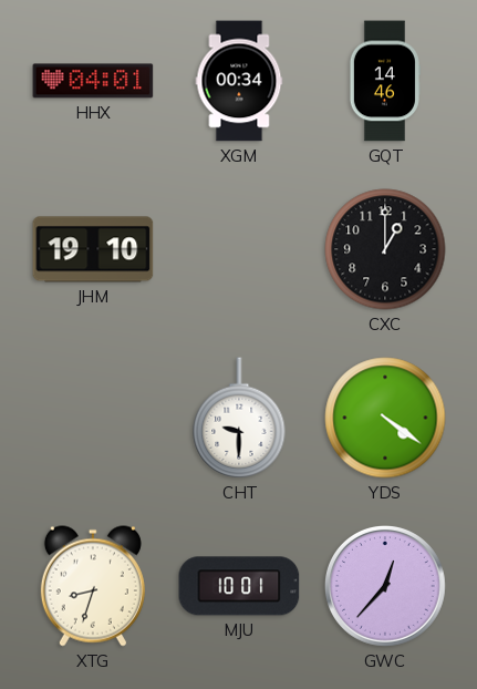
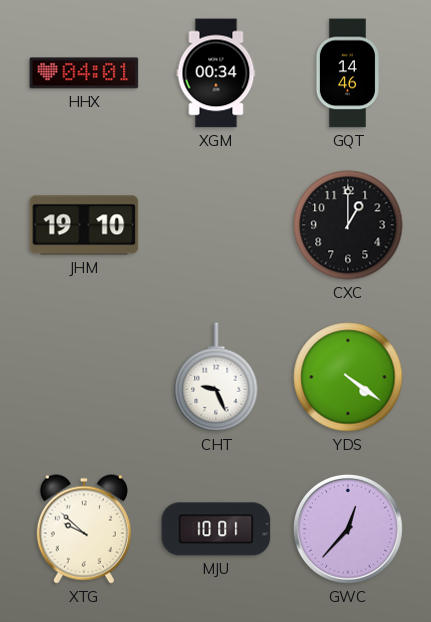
CHT: 9:30 -> 9:26
XTG: 8:33 -> 9:52
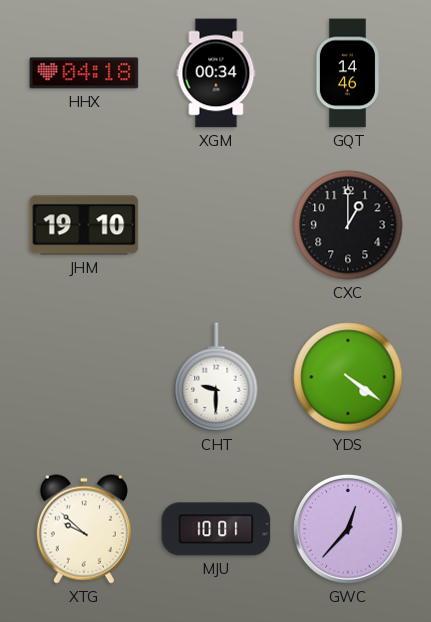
HHX: 04:01 -> 04:18
CHT: 9:26 -> 9:30
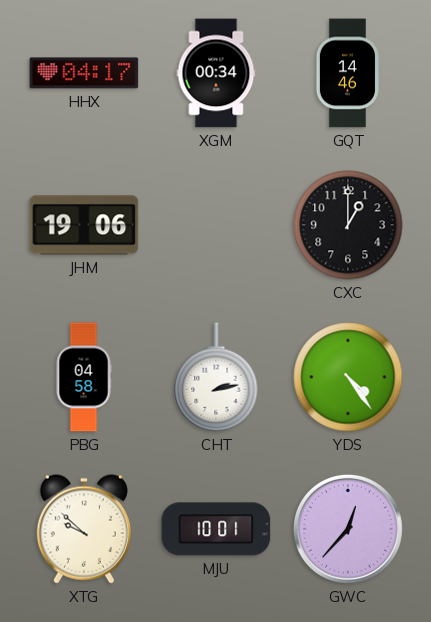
HHX: 04:18 -> 04:17
JHM: 19:10 -> 19:06
PBG: none -> 04:58
CHT: 9:30 -> 2:13
YDS: 4:21 -> 4:24
